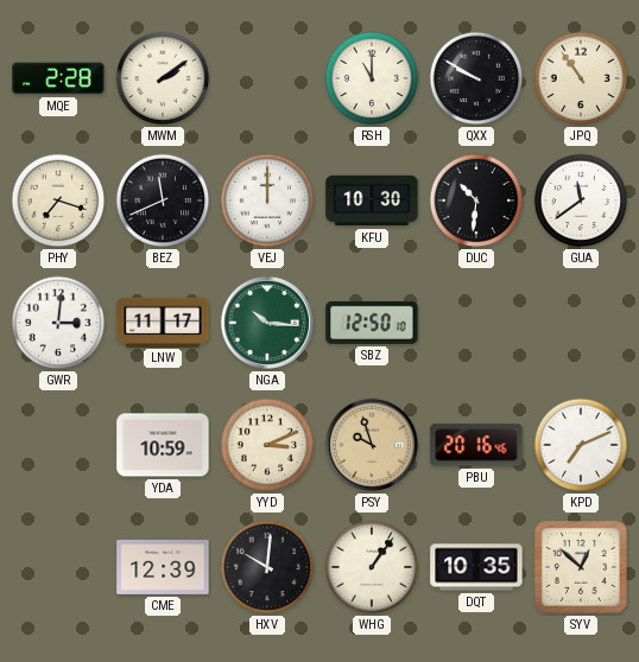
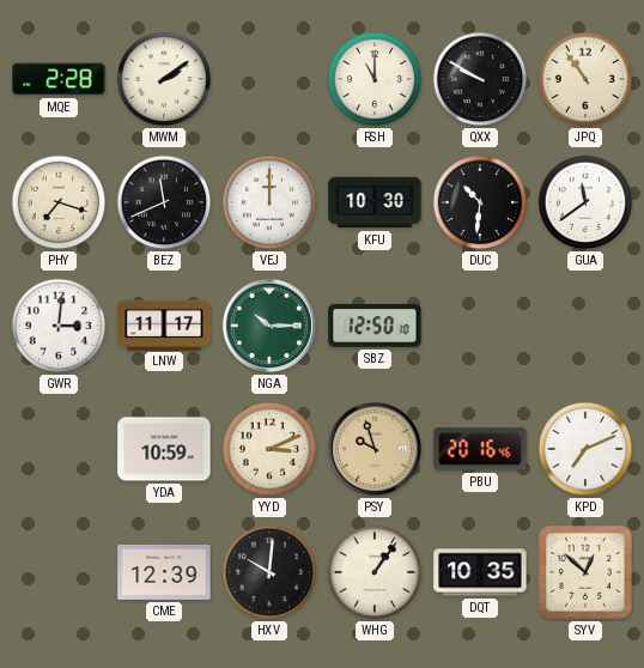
NGA: 10:16 -> 10:15
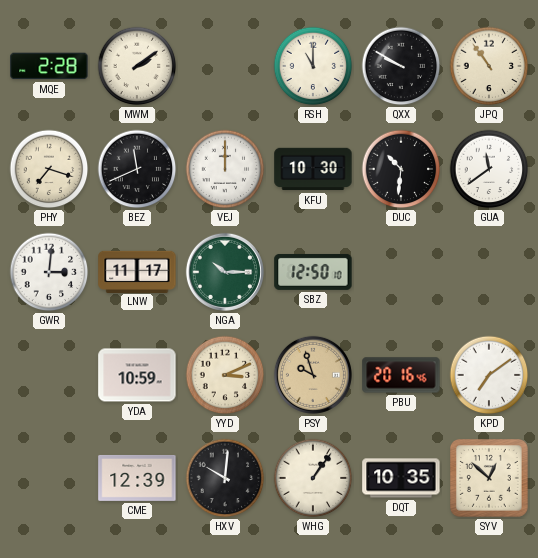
KPD: 7:11 -> 7:09
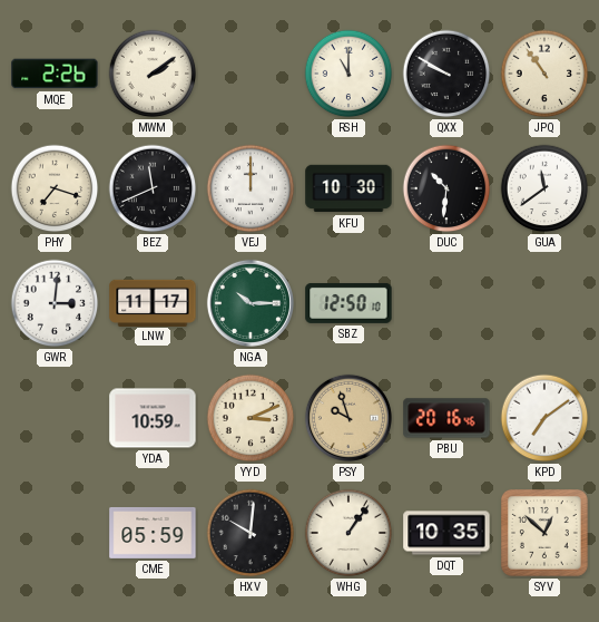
MQE: 2:28 -> 2:26
CME: 12:39 -> 05:59
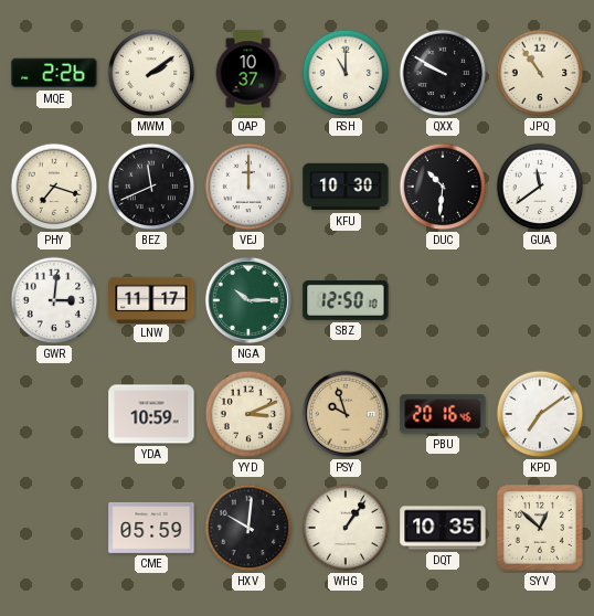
QAP: none -> 10:37
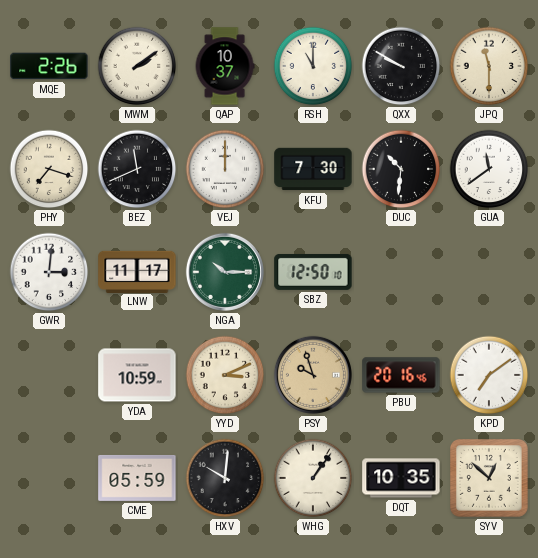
JPQ: 10:54 -> 11:30
KFU: 10:30 -> 7:30
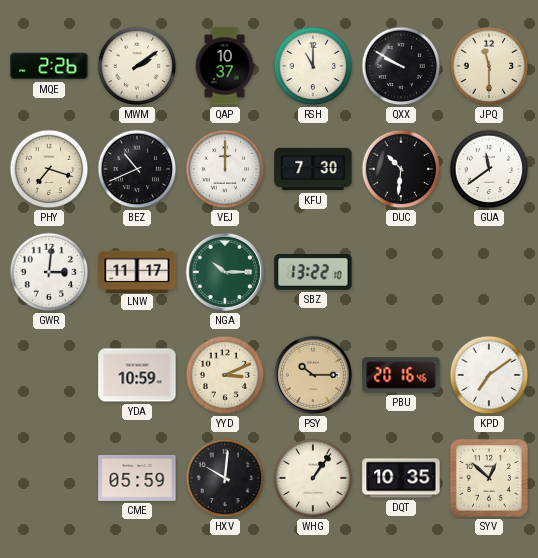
BEZ: 11:41 -> 10:41
SBZ: 12:50 -> 13:22
PSY: 9:57 -> 10:15
